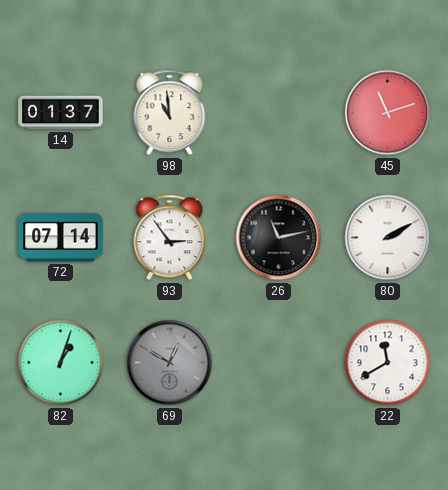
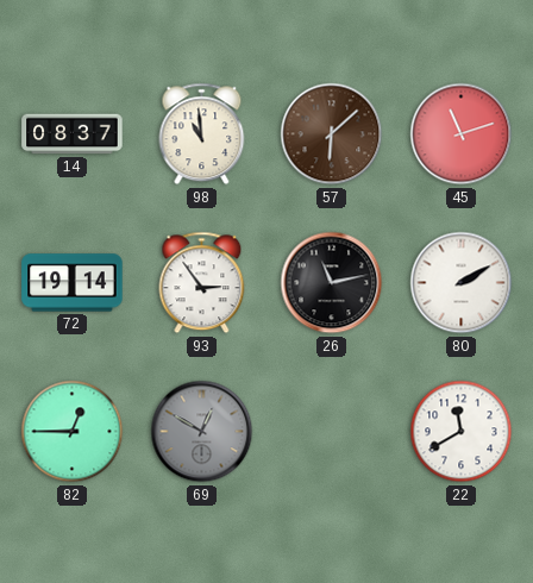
14: 01:37 -> 08:37
57: none -> 6:08
72: 07:14 -> 19:14
82: 1:03 -> 12:45
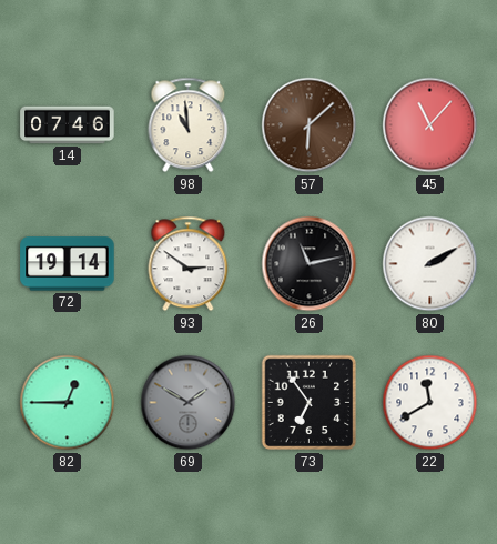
14: 08:37 -> 07:46
45: 11:12 -> 11:07
93: 2:54 -> 2:51
69: 12:50 -> 1:50
73: none -> 6:54
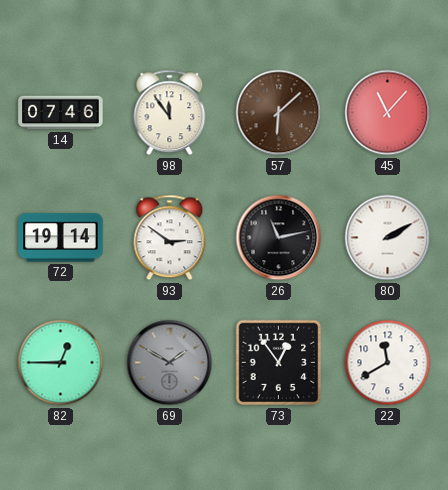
98: 10:59 -> 11:54
73: 6:54 -> 12:54
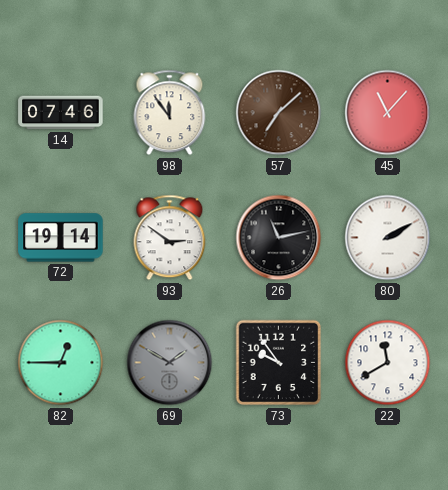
57: 6:08 -> 7:08
73: 12:54 -> 9:54
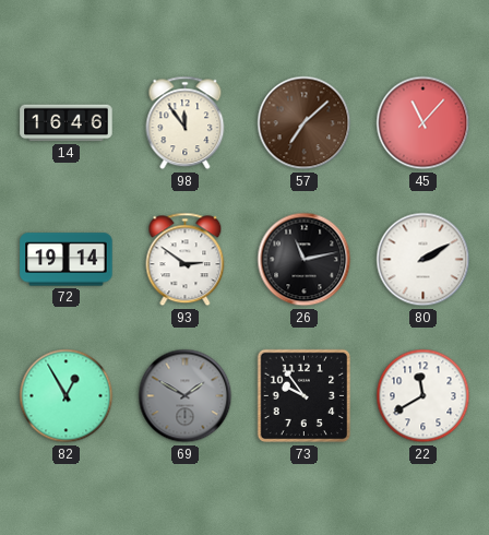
14: 07:46 -> 16:46
82: 12:45 -> 12:55
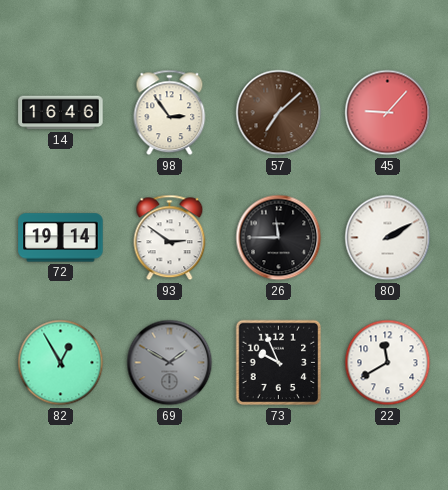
98: 11:54 -> 2:54
45: 11:07 -> 9:07
26: 11:13 -> 11:45
73: 9:54 -> 9:56
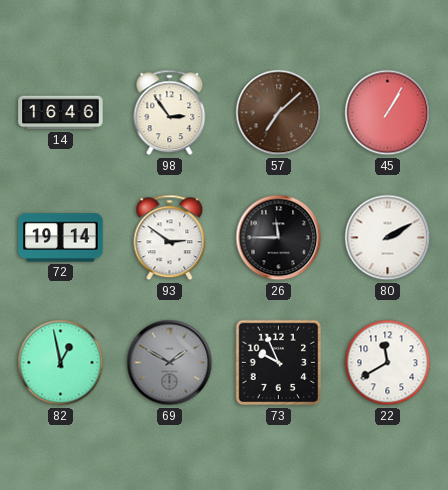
45: 9:07 -> 1:05
82: 12:55 -> 12:58
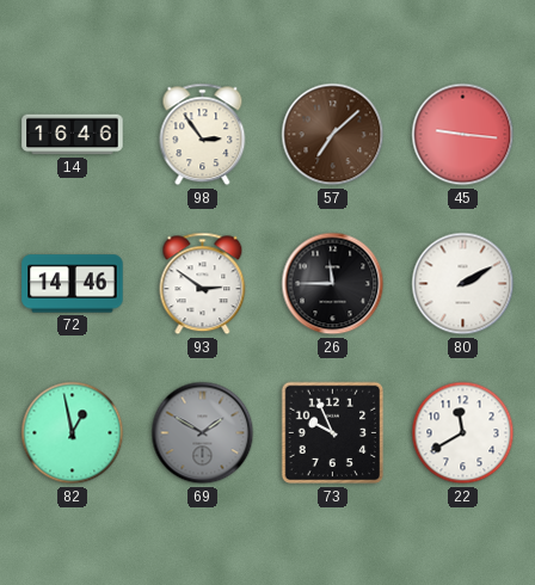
45: 1:05 -> 9:16
72: 19:14 -> 14:46
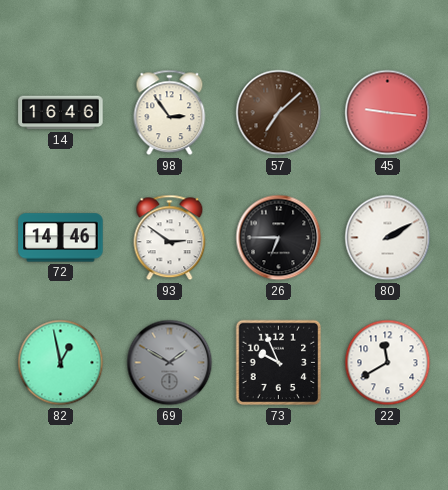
26: 11:45 -> 6:45
